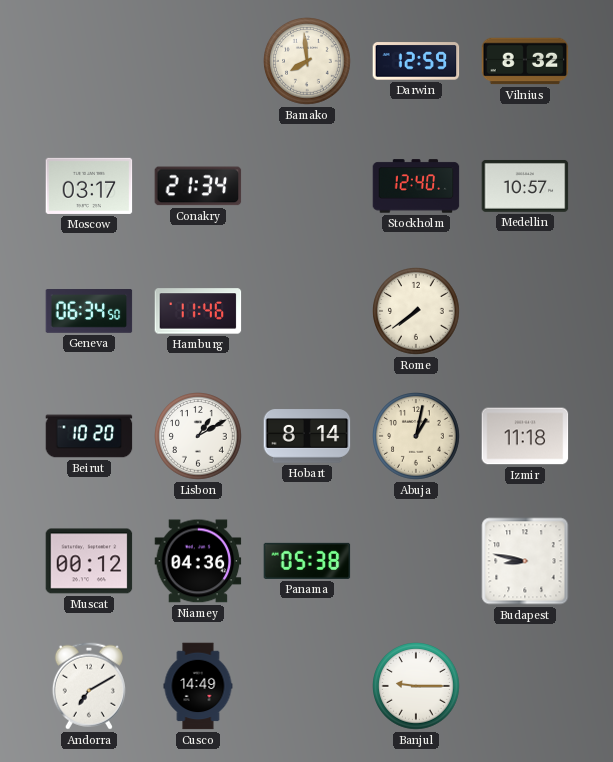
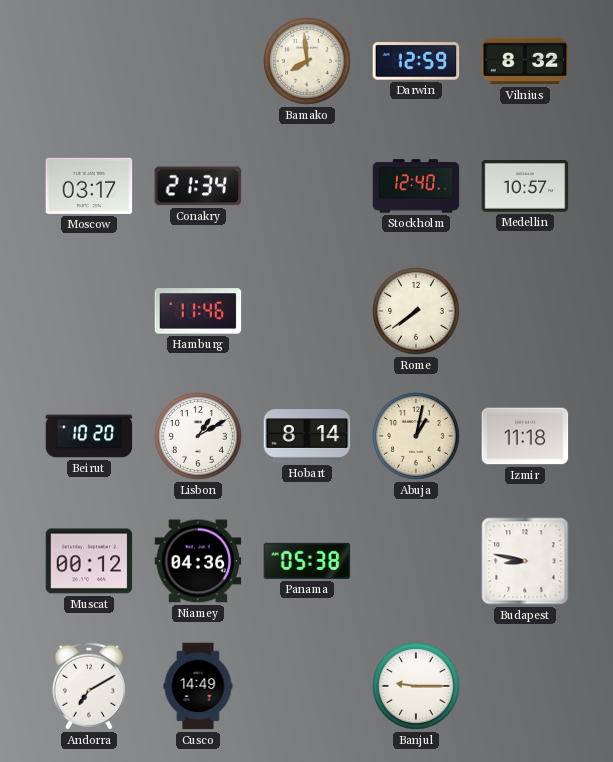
Geneva: 06:34 -> none
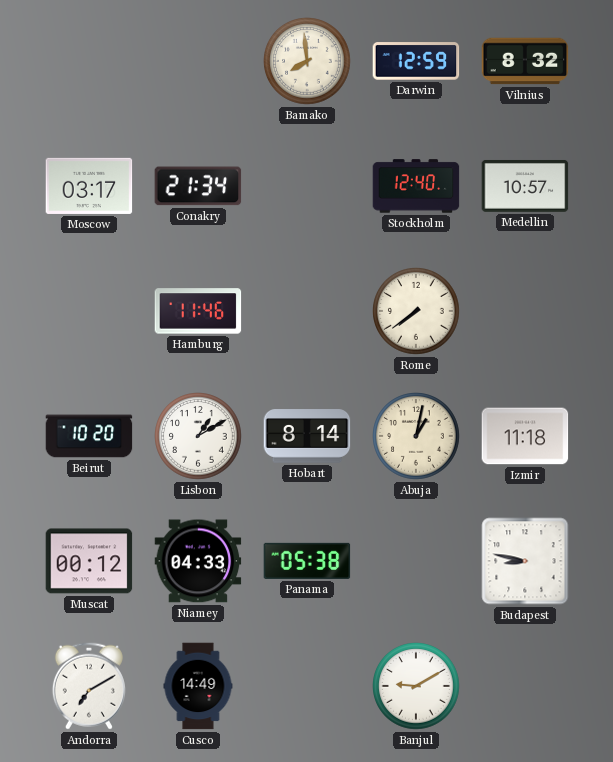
Niamey: 04:36 -> 04:33
Banjul: 9:15 -> 9:10
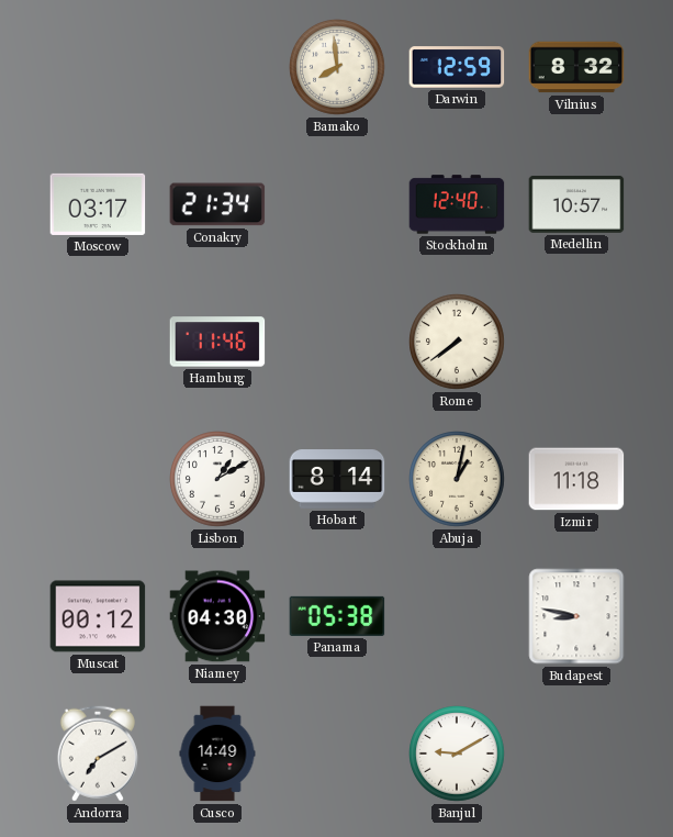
Beirut: 10:20 -> none
Niamey: 04:33 -> 04:30
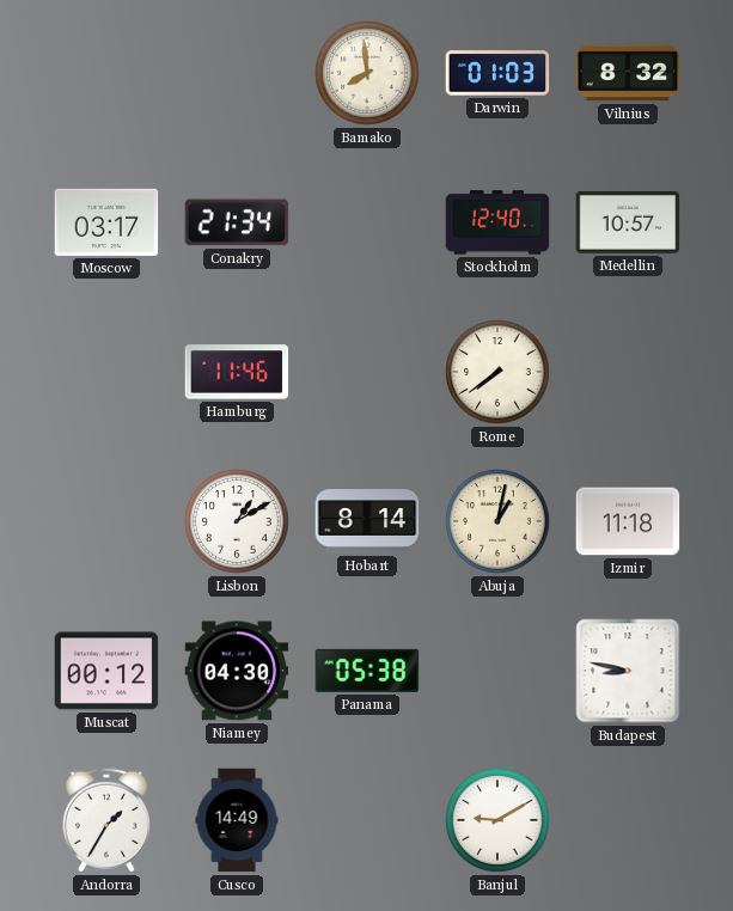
Darwin: 12:59 -> 01:03
Andorra: 7:10 -> 1:35
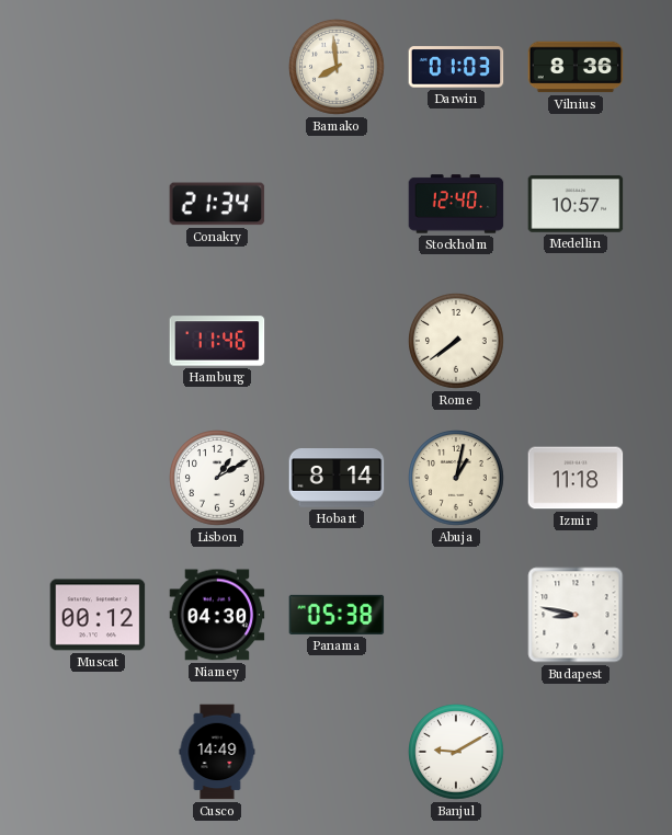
Vilnius: 8:32 -> 8:36
Moscow: 03:17 -> none
Andorra: 1:35 -> none
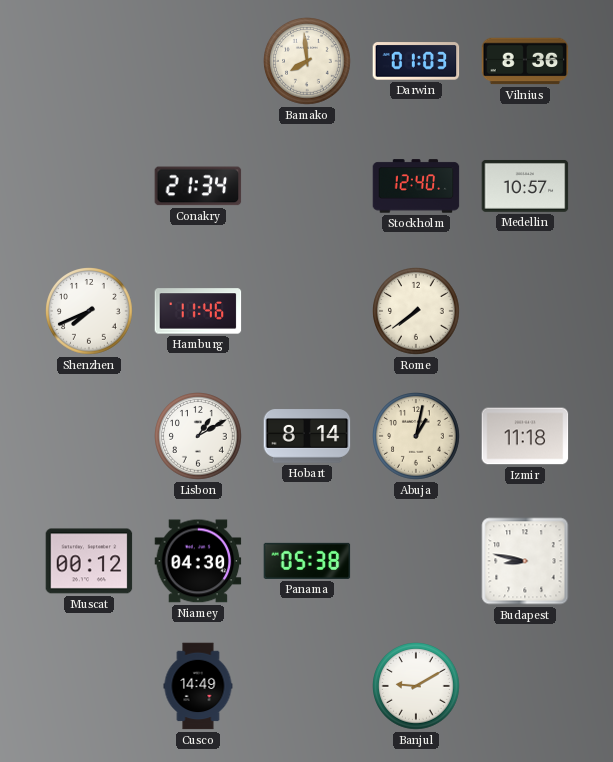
Shenzhen: none -> 7:41
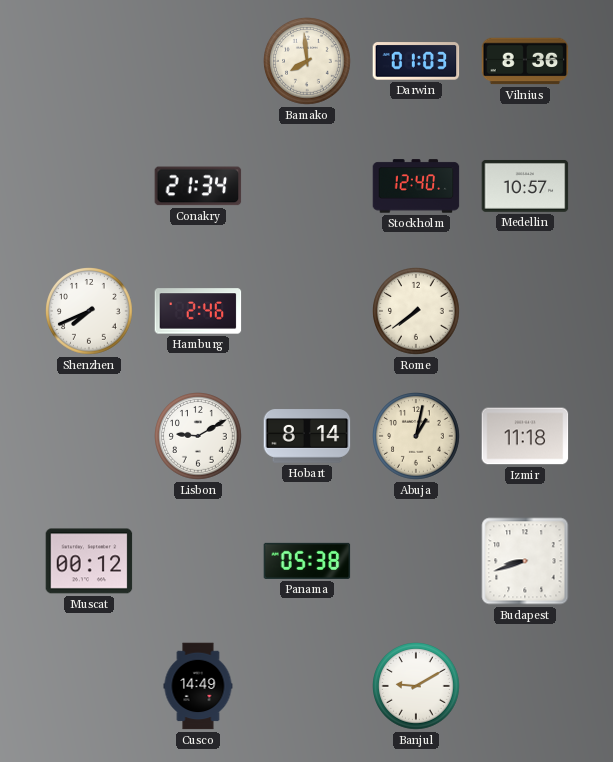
Hamburg: 11:46 -> 2:46
Lisbon: 1:10 -> 9:10
Niamey: 04:30 -> none
Budapest: 8:47 -> 8:42
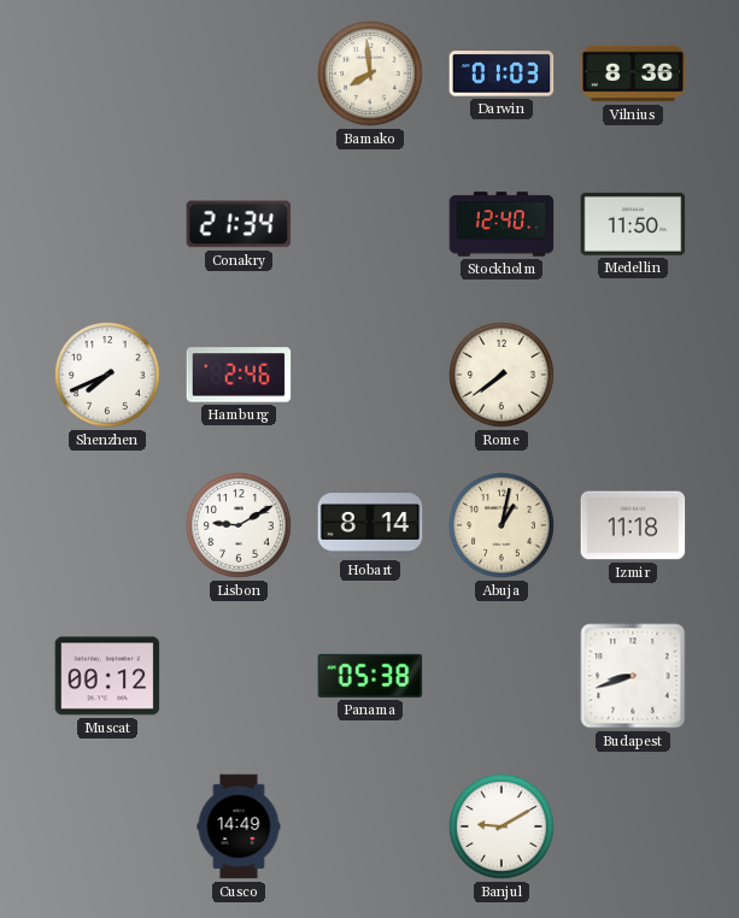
Medellin: 10:57 -> 11:50
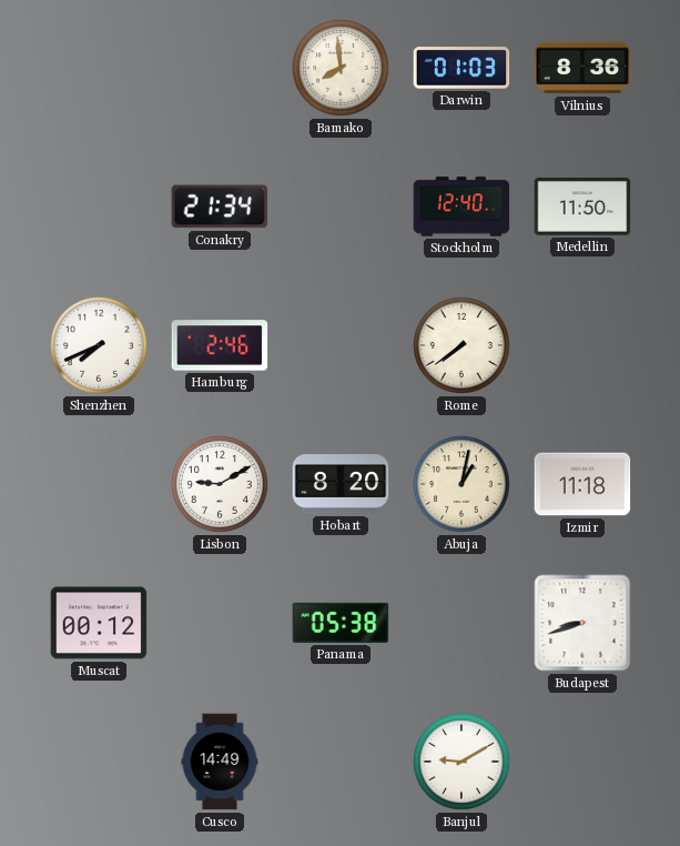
Hobart: 8:14 -> 8:20
